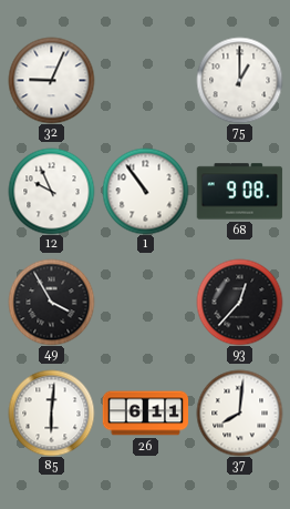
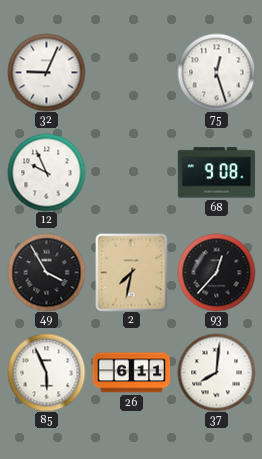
75: 1:00 -> 12:27
1: 10:54 -> none
2: none -> 7:32
85: 6:01 -> 5:56
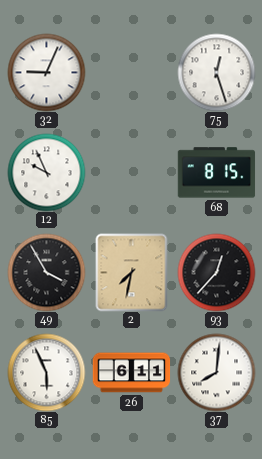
68: 9:08 -> 8:15
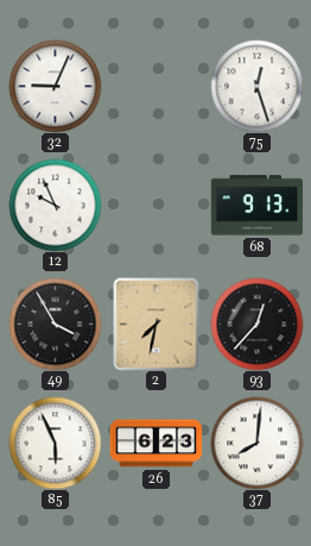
68: 8:15 -> 9:13
26: 6:11 -> 6:23
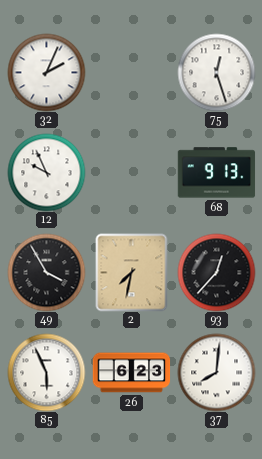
32: 9:04 -> 2:04
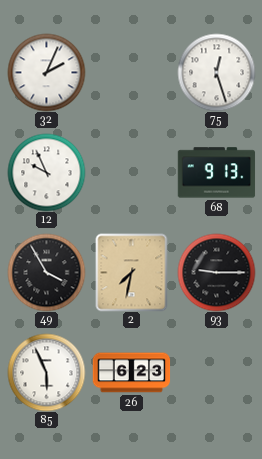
93: 12:37 -> 9:15
37: 8:01 -> none
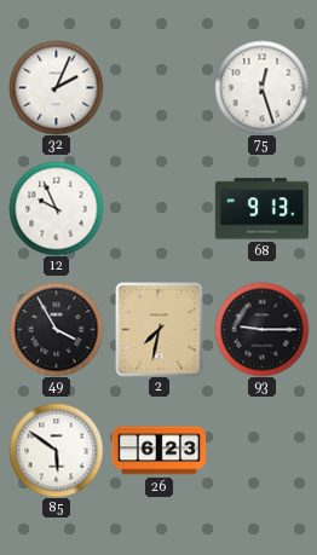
85: 5:56 -> 5:51
